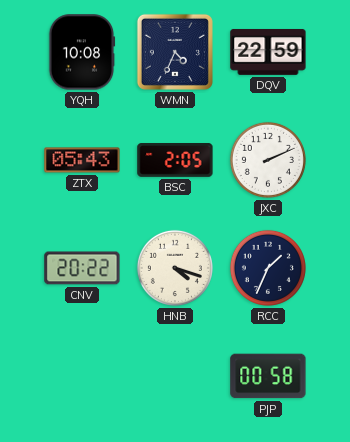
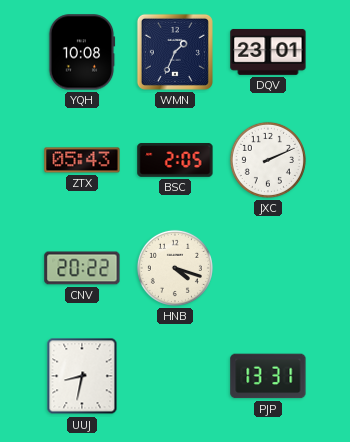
WMN: 4:34 -> 1:34
DQV: 22:59 -> 23:01
RCC: 1:34 -> none
UUJ: none -> 8:32
PJP: 00:58 -> 13:31
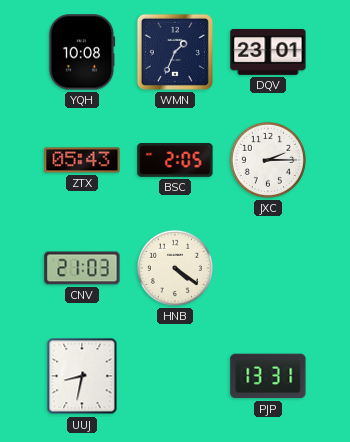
JXC: 2:11 -> 2:15
CNV: 20:22 -> 21:03
HNB: 4:18 -> 4:21
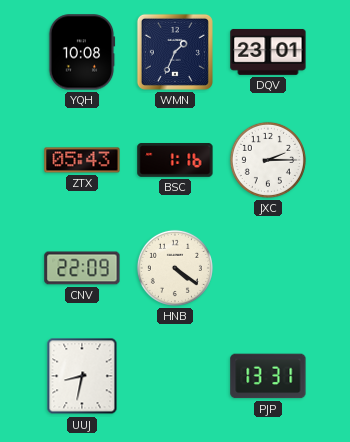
BSC: 2:05 -> 1:16
CNV: 21:03 -> 22:09
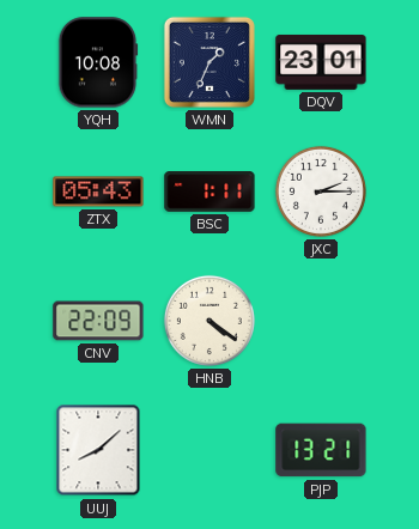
BSC: 1:16 -> 1:11
UUJ: 8:32 -> 8:08
PJP: 13:31 -> 13:21
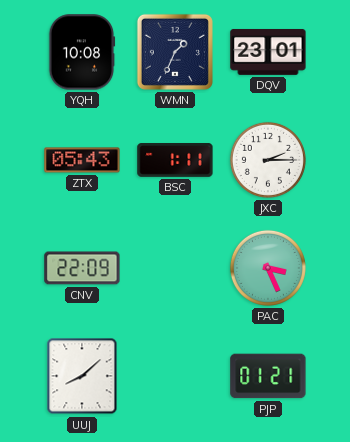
HNB: 4:21 -> none
PAC: none -> 3:26
PJP: 13:21 -> 01:21
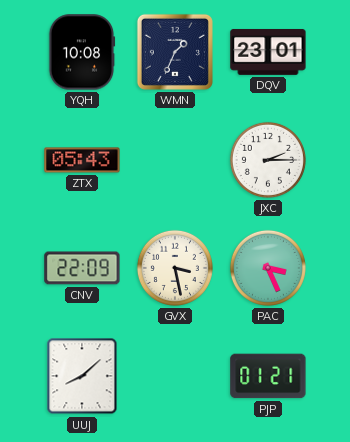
BSC: 1:11 -> none
GVX: none -> 3:28
